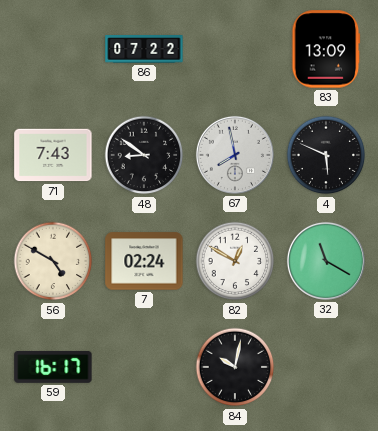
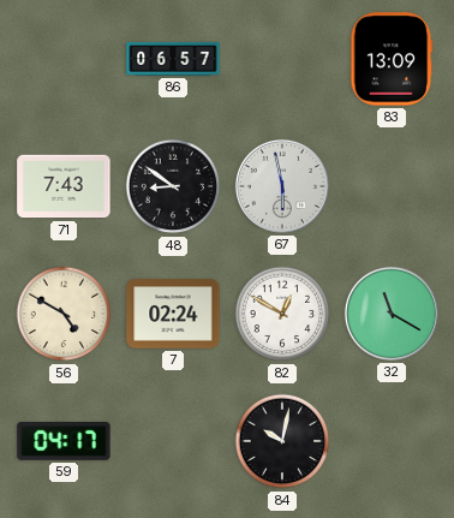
86: 07:22 -> 06:57
67: 7:58 -> 5:58
4: 5:49 -> none
59: 16:17 -> 04:17
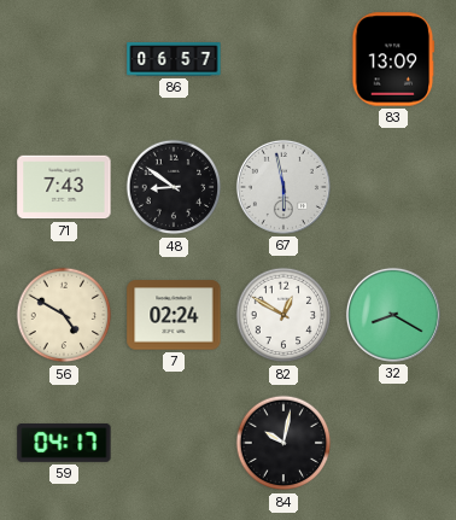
32: 11:20 -> 8:20
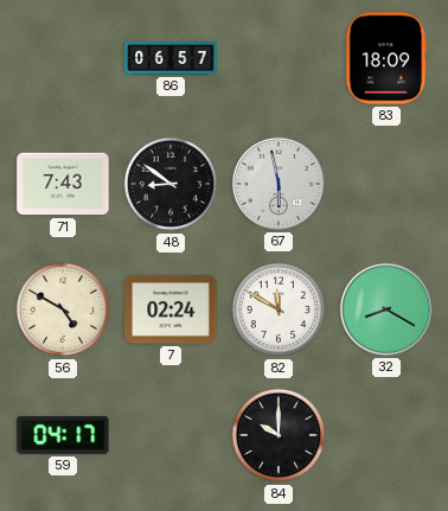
83: 13:09 -> 18:09
82: 12:50 -> 11:50
84: 10:02 -> 10:00
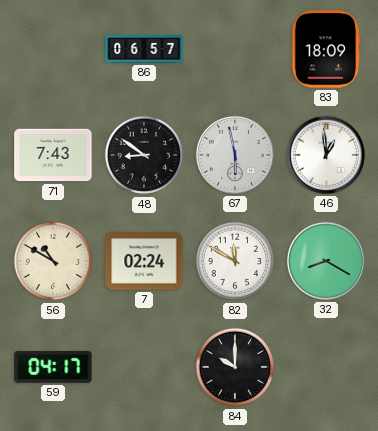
46: none -> 12:59
56: 4:50 -> 10:50
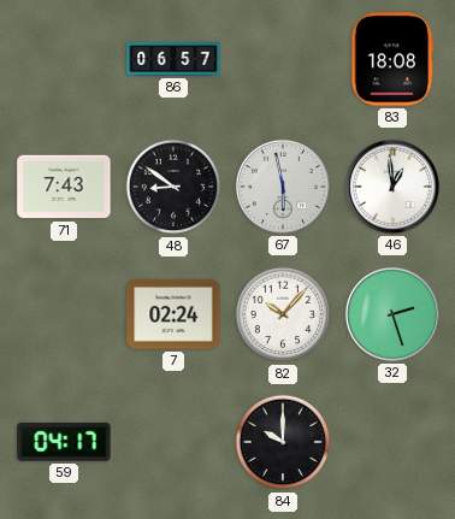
83: 18:09 -> 18:08
56: 10:50 -> none
82: 11:50 -> 10:07
32: 8:20 -> 2:27
